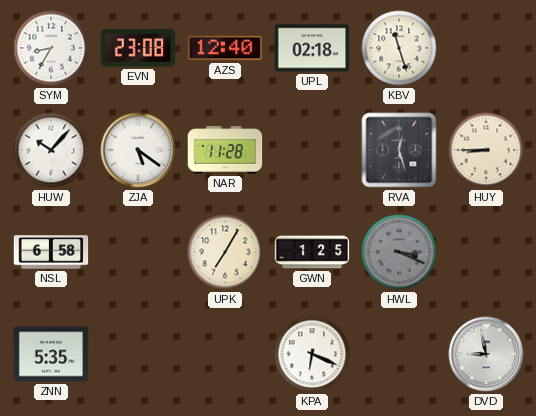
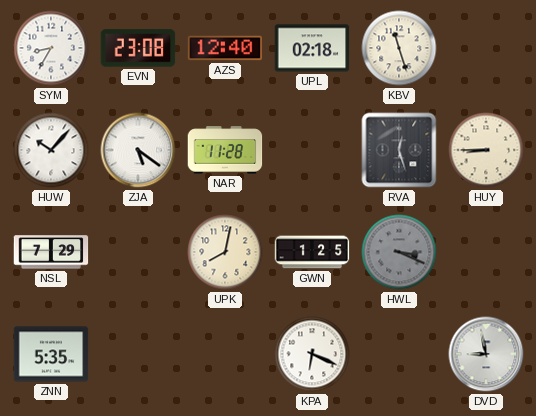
NSL: 6:58 -> 7:29
UPK: 7:05 -> 8:02
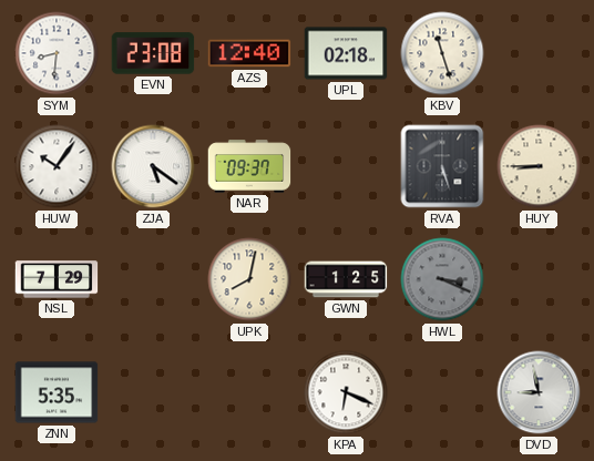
SYM: 8:35 -> 8:31
HUW: 10:07 -> 10:06
NAR: 11:28 -> 09:37
RVA: 12:27 -> 5:27
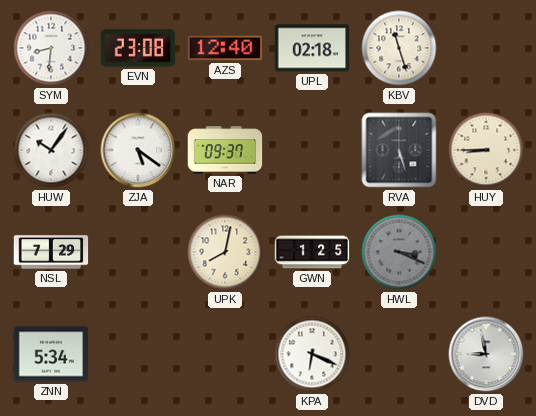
ZNN: 5:35 -> 5:34
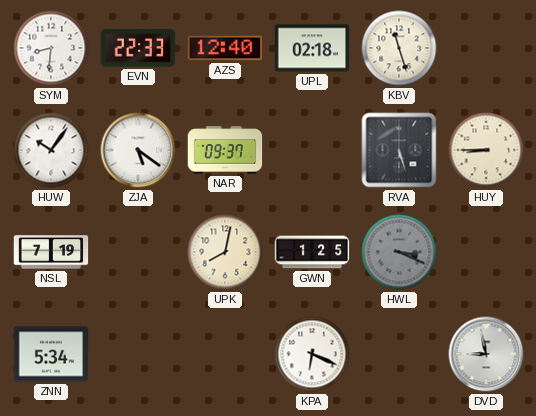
EVN: 23:08 -> 22:33
NSL: 7:29 -> 7:19
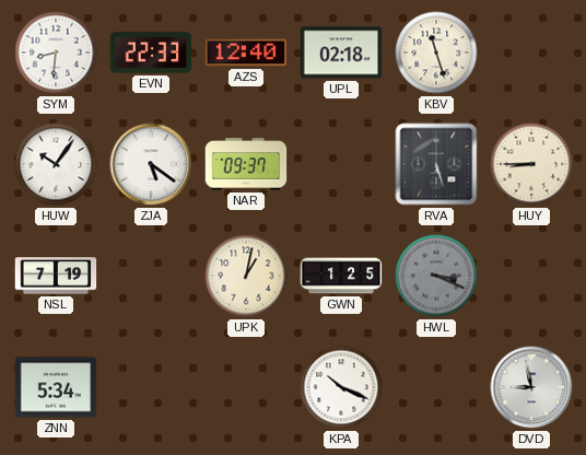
UPK: 8:02 -> 1:02
KPA: 6:19 -> 10:19
